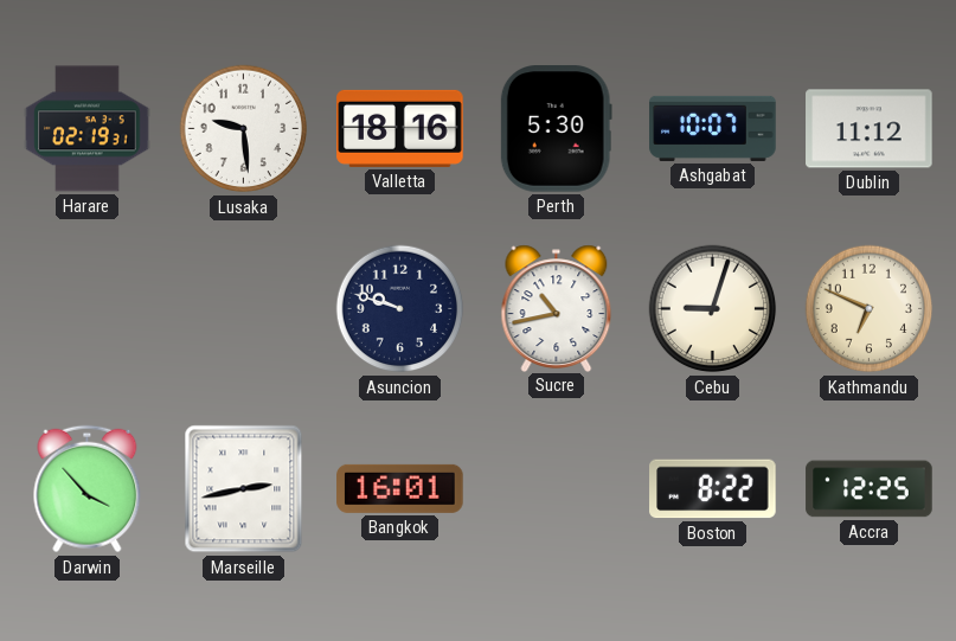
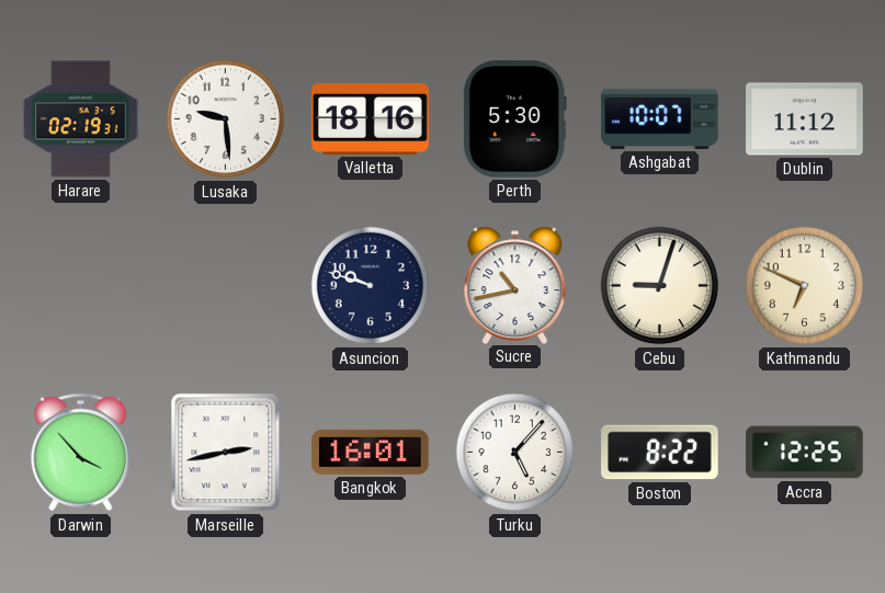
Turku: none -> 5:07
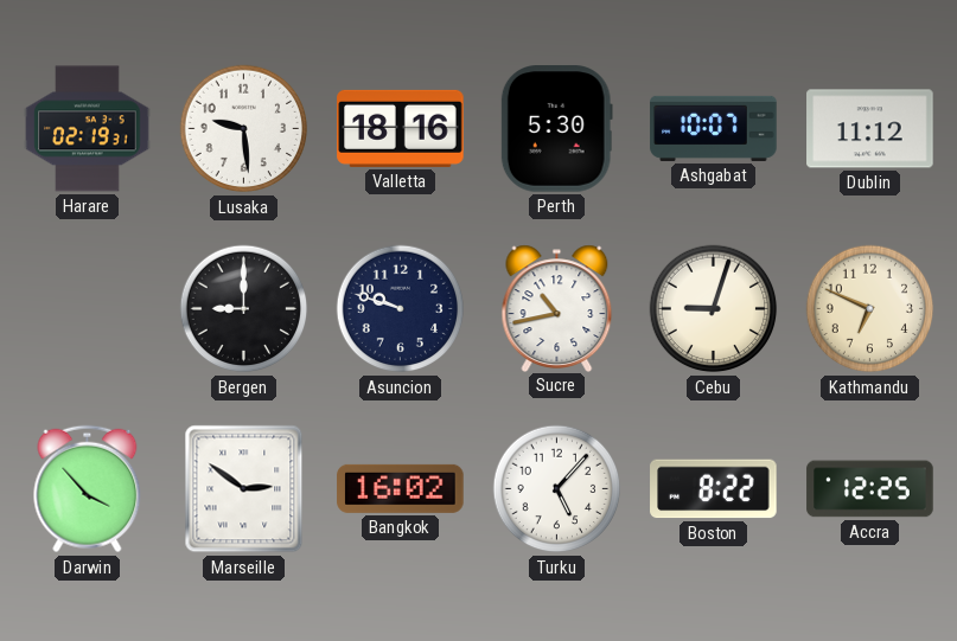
Bergen: none -> 9:00
Marseille: 2:43 -> 2:51
Bangkok: 16:01 -> 16:02
